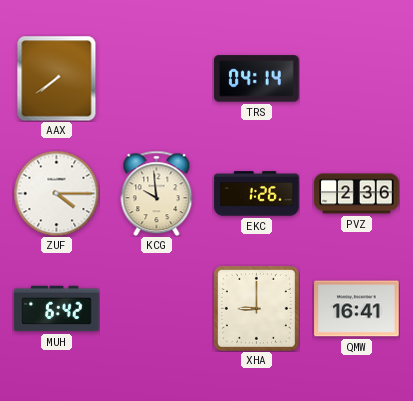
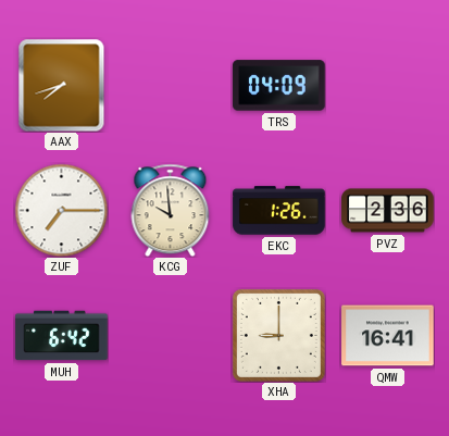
AAX: 7:39 -> 7:42
TRS: 04:14 -> 04:09
ZUF: 4:15 -> 7:15
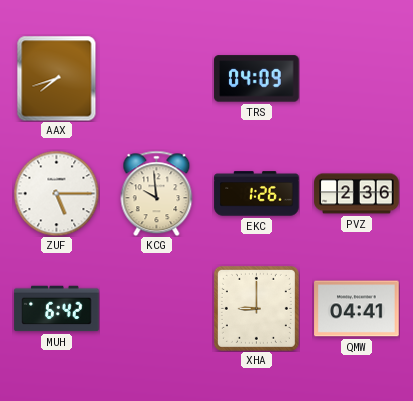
ZUF: 7:15 -> 5:15
QMW: 16:41 -> 04:41
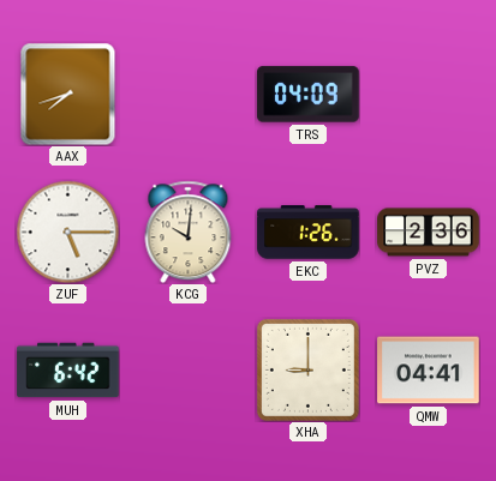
KCG: 9:59 -> 10:01
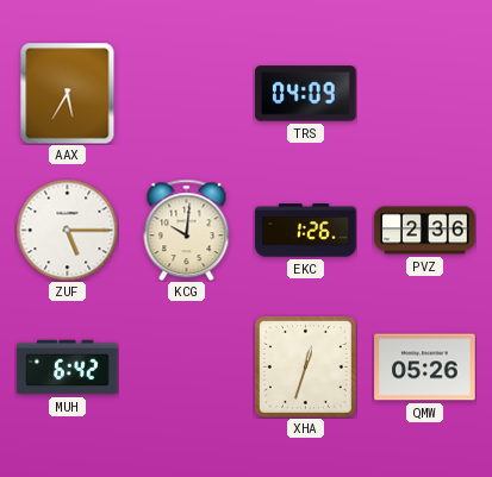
AAX: 7:42 -> 5:35
XHA: 9:00 -> 12:33
QMW: 04:41 -> 05:26
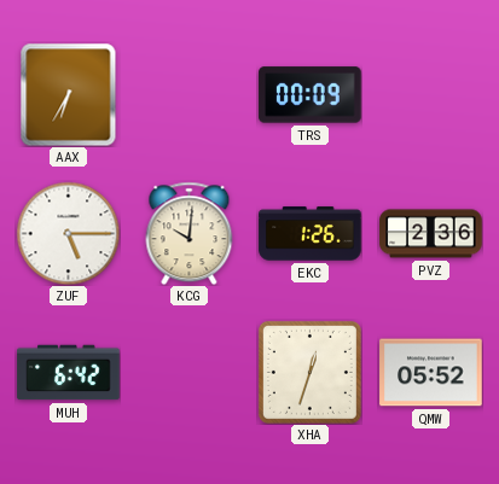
AAX: 5:35 -> 6:35
TRS: 04:09 -> 00:09
QMW: 05:26 -> 05:52
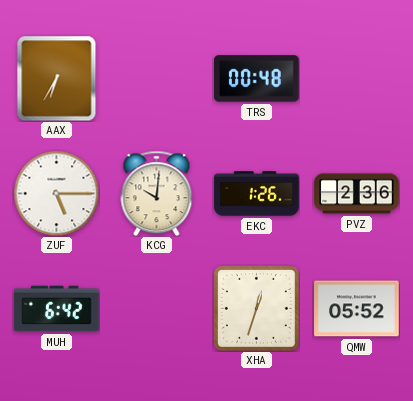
TRS: 00:09 -> 00:48
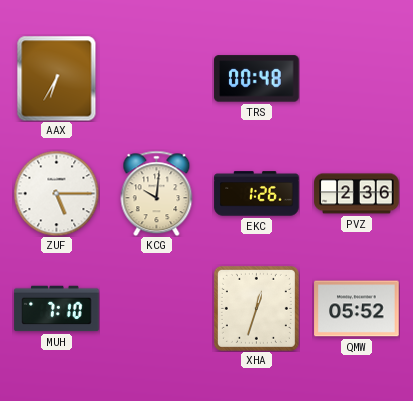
MUH: 6:42 -> 7:10
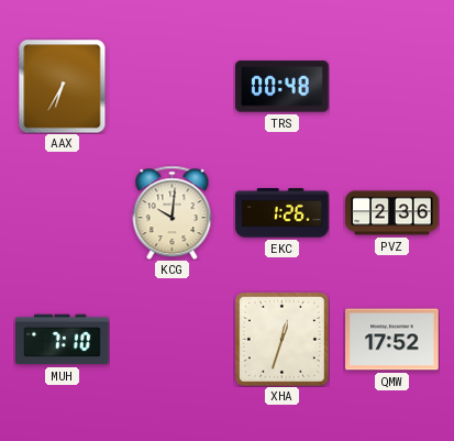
ZUF: 5:15 -> none
QMW: 05:52 -> 17:52
